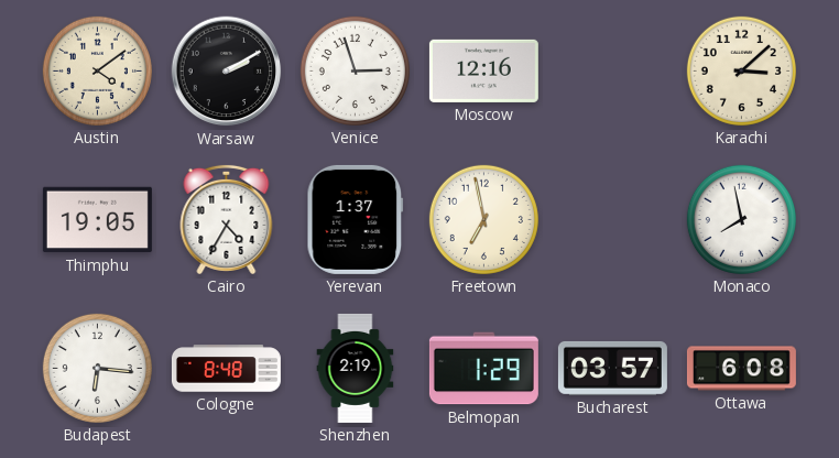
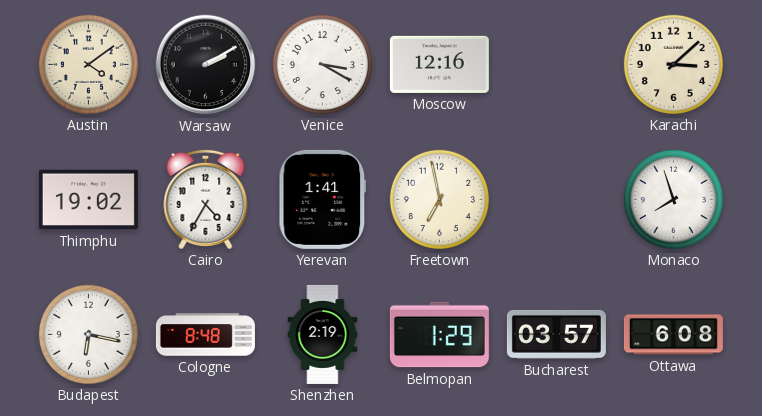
Venice: 2:57 -> 3:20
Thimphu: 19:05 -> 19:02
Yerevan: 1:37 -> 1:41
Monaco: 7:58 -> 7:57
Budapest: 6:16 -> 6:17
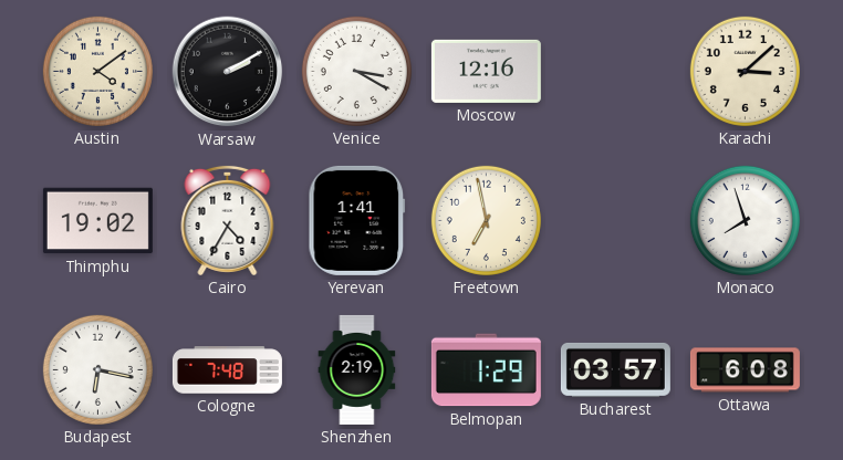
Cologne: 8:48 -> 7:48
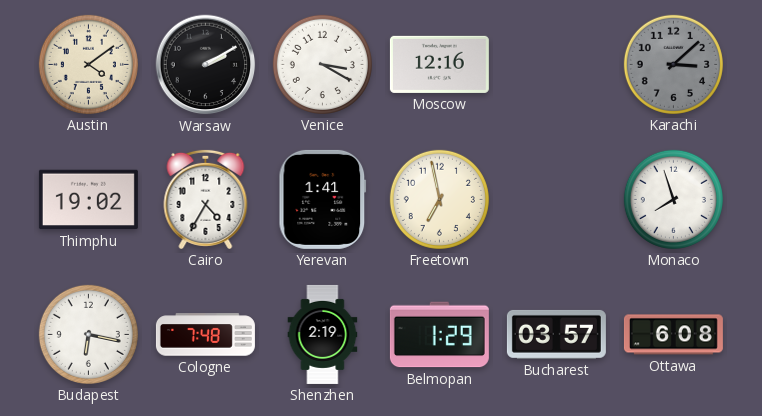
Karachi dial: cream -> grey
